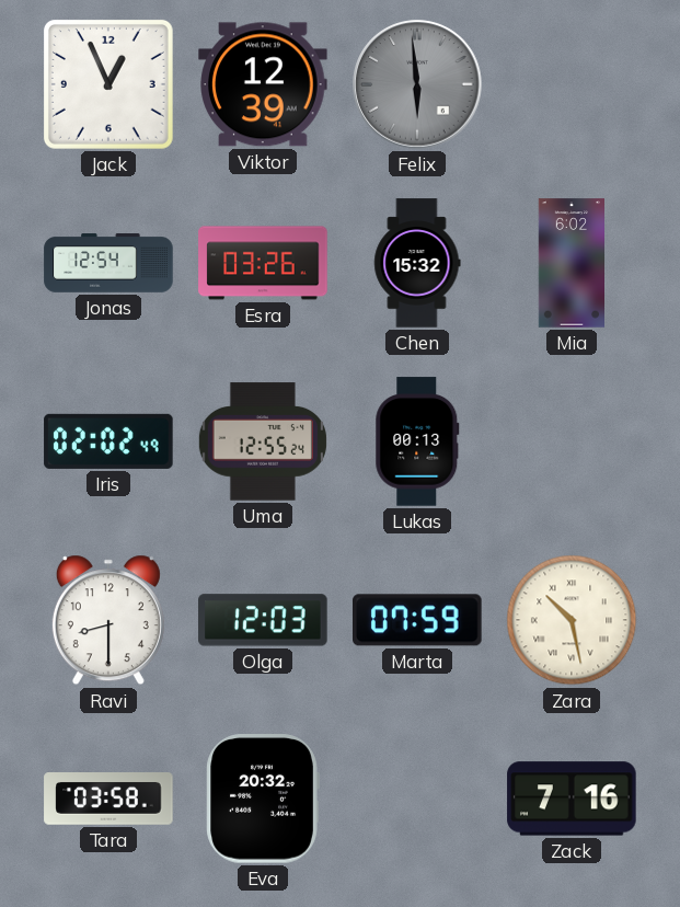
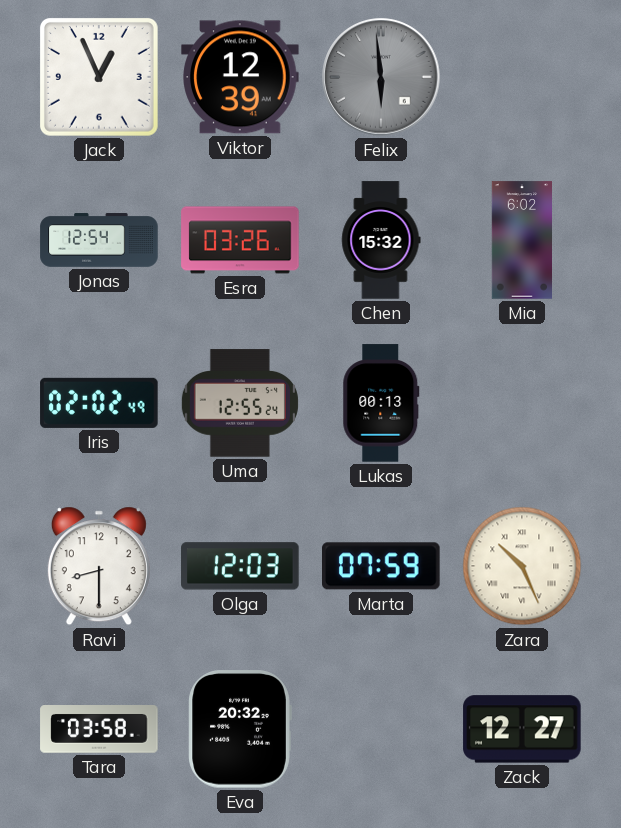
Zara: 10:28 -> 10:26
Zack: 7:16 -> 12:27
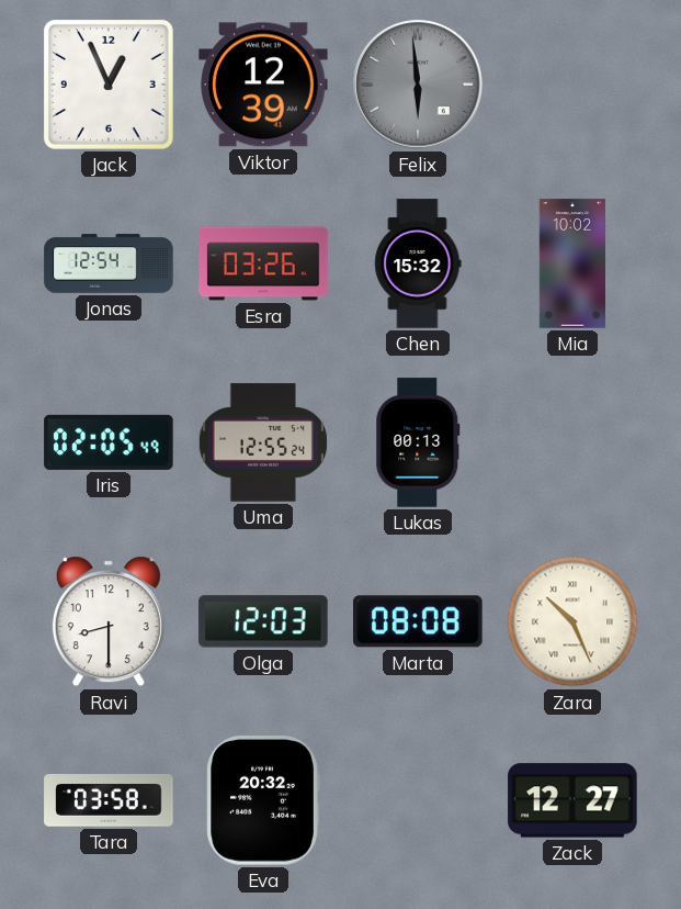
Mia: 6:02 -> 10:02
Iris: 02:02 -> 02:05
Marta: 07:59 -> 08:08
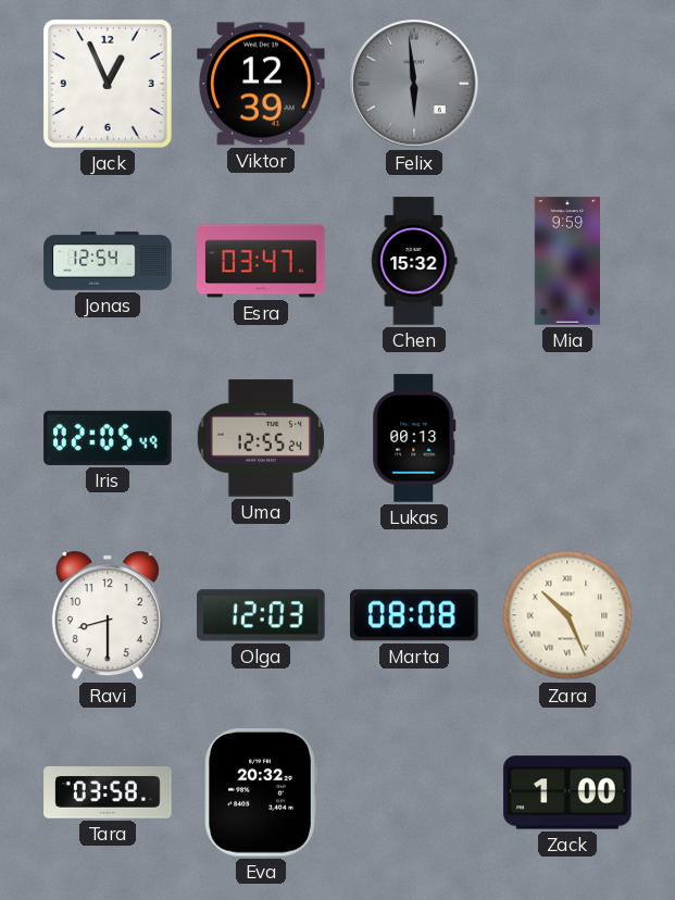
Esra: 03:26 -> 03:47
Mia: 10:02 -> 9:59
Zack: 12:27 -> 1:00
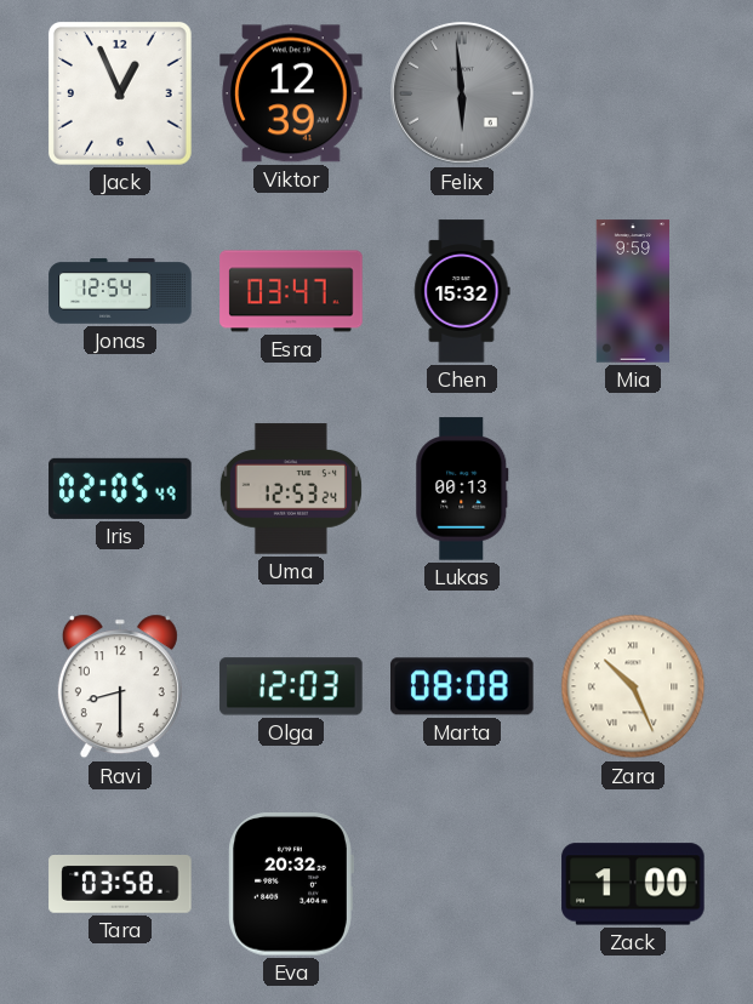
Uma: 12:55 -> 12:53
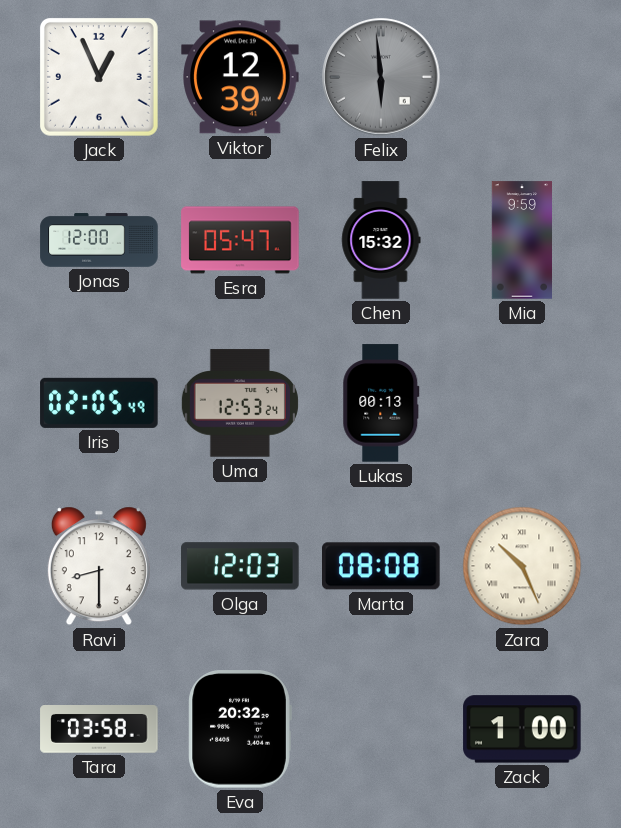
Jonas: 12:54 -> 12:00
Esra: 03:47 -> 05:47
